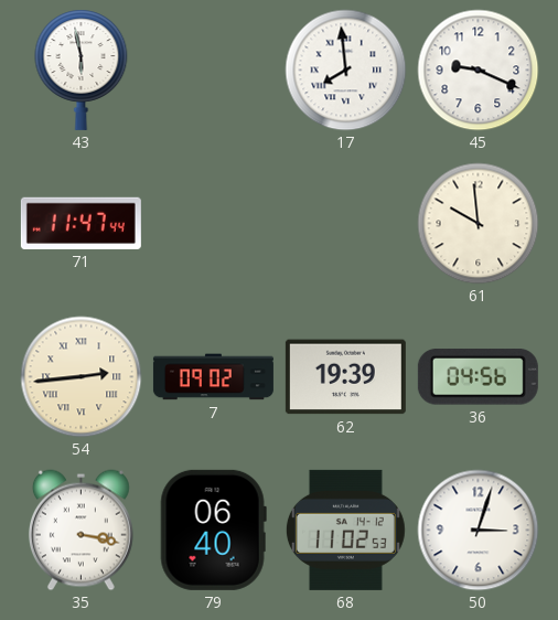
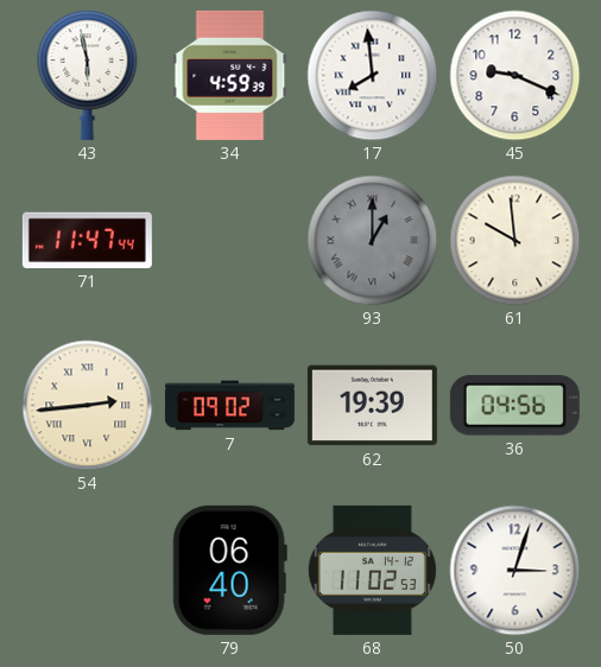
34: none -> 4:59
93: none -> 1:00
35: 3:17 -> none
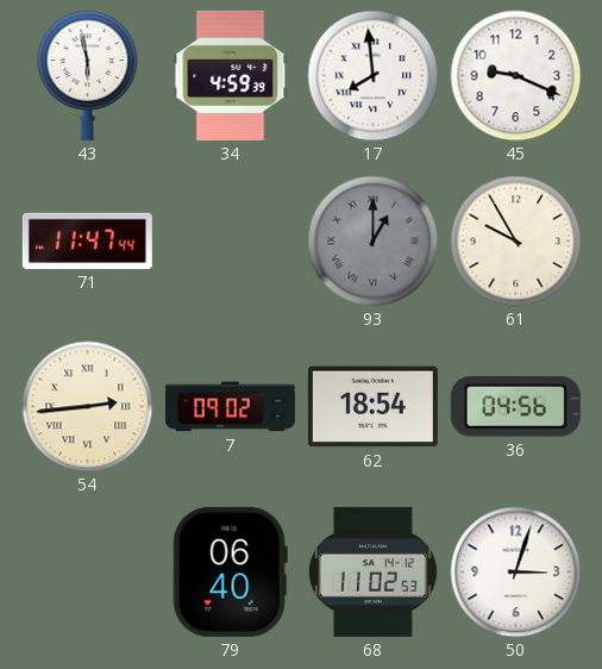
61: 9:59 -> 9:55
62: 19:39 -> 18:54
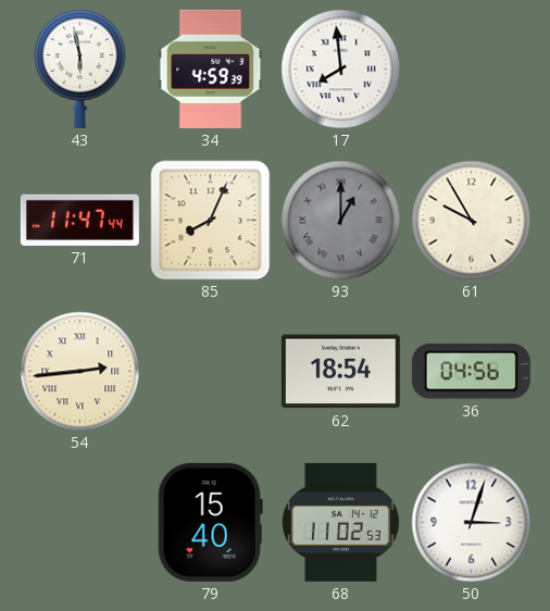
45: 9:19 -> none
85: none -> 8:04
7: 09:02 -> none
79: 06:40 -> 15:40
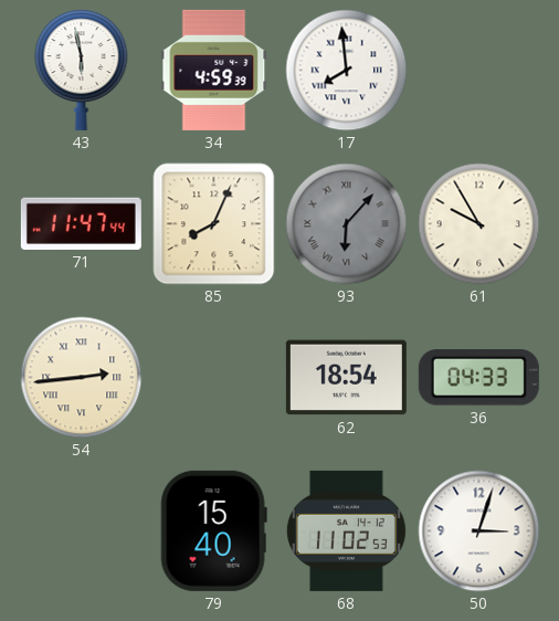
93: 1:00 -> 6:07
36: 04:56 -> 04:33
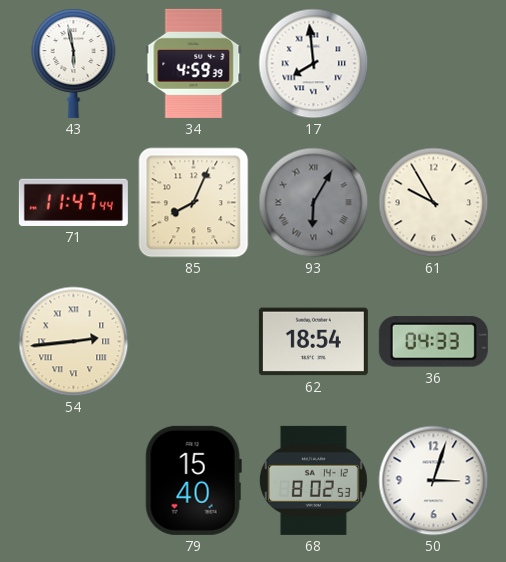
93: 6:07 -> 6:05
68: 11:02 -> 8:02
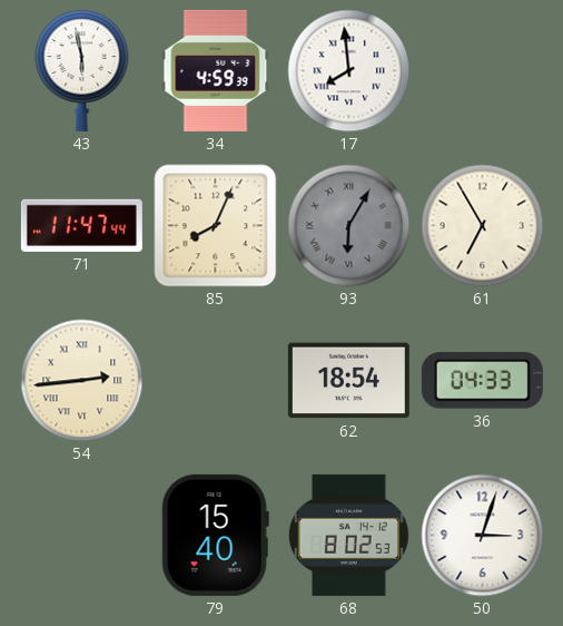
61: 9:55 -> 6:55
